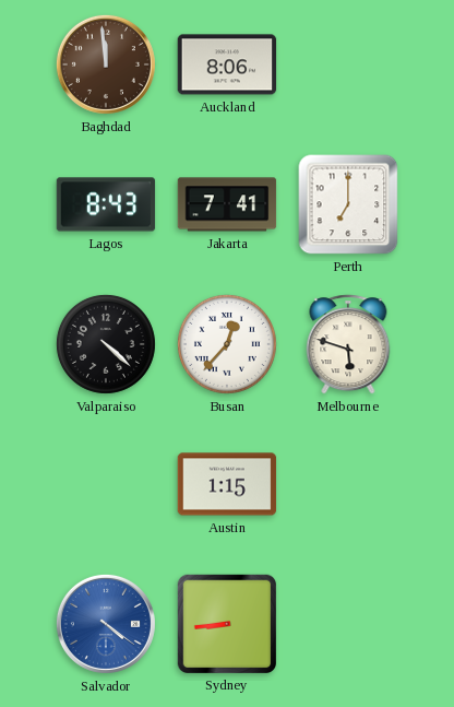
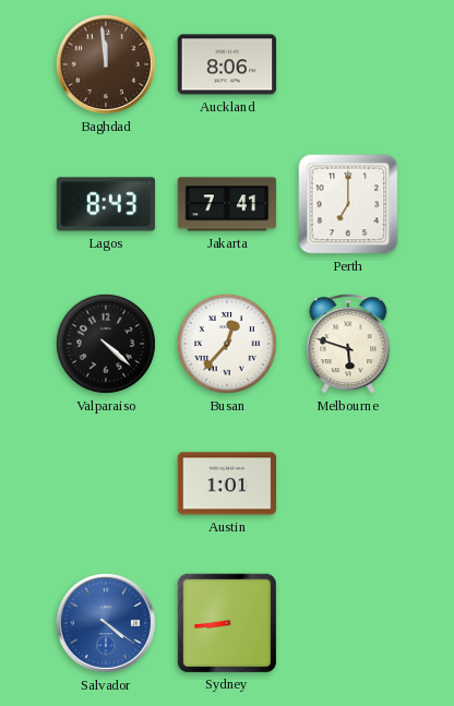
Austin: 1:15 -> 1:01
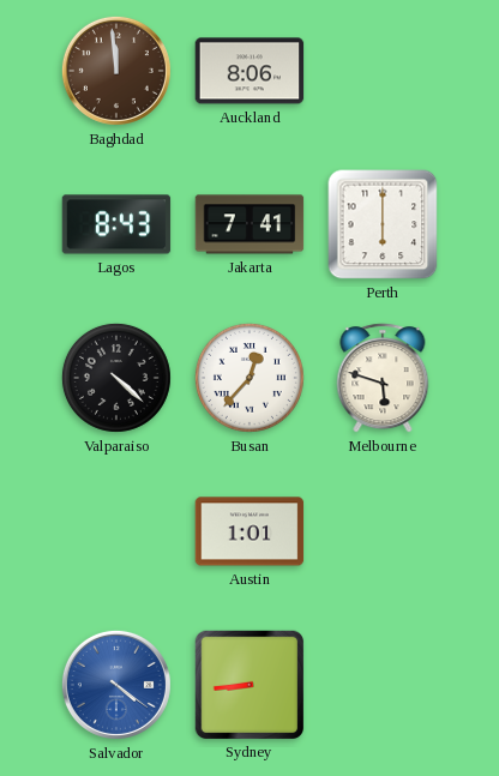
Perth: 7:00 -> 6:00
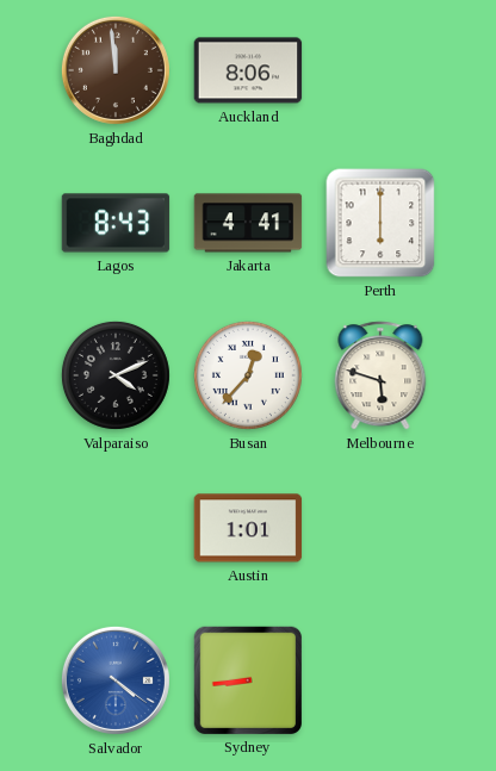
Jakarta: 7:41 -> 4:41
Valparaiso: 4:22 -> 4:11
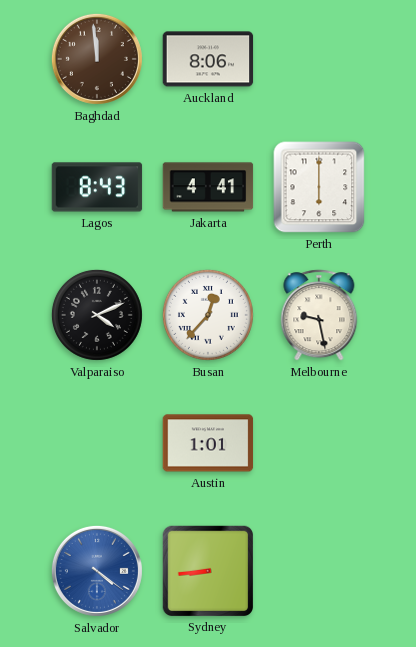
Melbourne: 5:48 -> 9:28
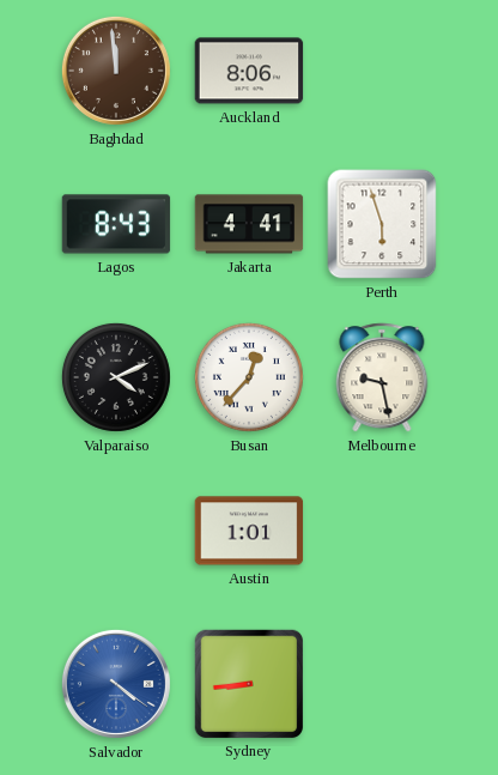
Perth: 6:00 -> 5:57
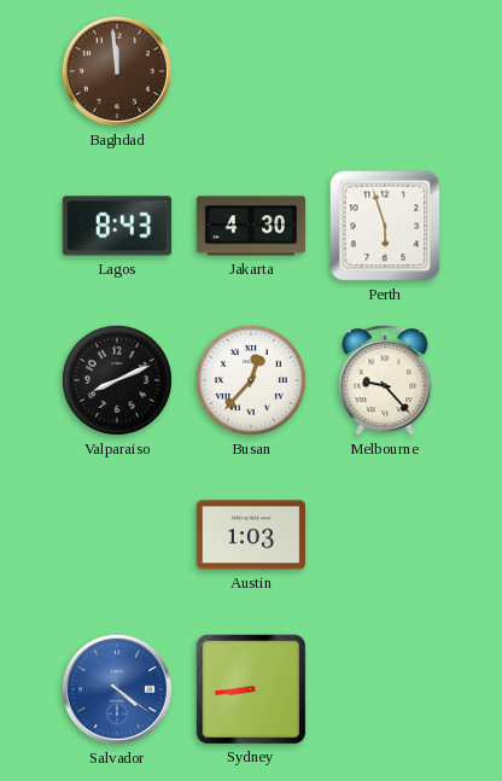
Auckland: 8:06 -> none
Jakarta: 4:41 -> 4:30
Valparaiso: 4:11 -> 8:11
Melbourne: 9:28 -> 9:23
Austin: 1:01 -> 1:03
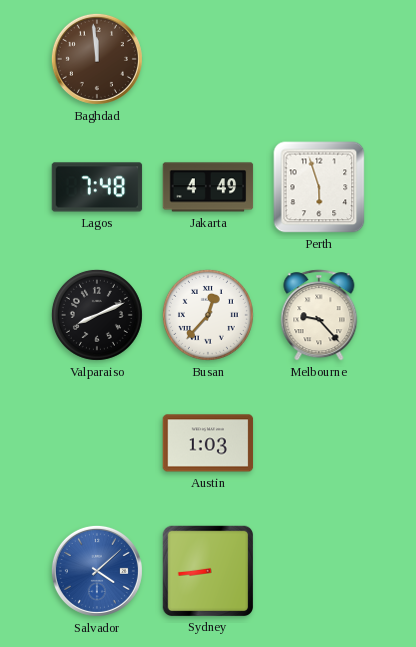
Lagos: 8:43 -> 7:48
Jakarta: 4:30 -> 4:49
Salvador: 4:21 -> 4:08
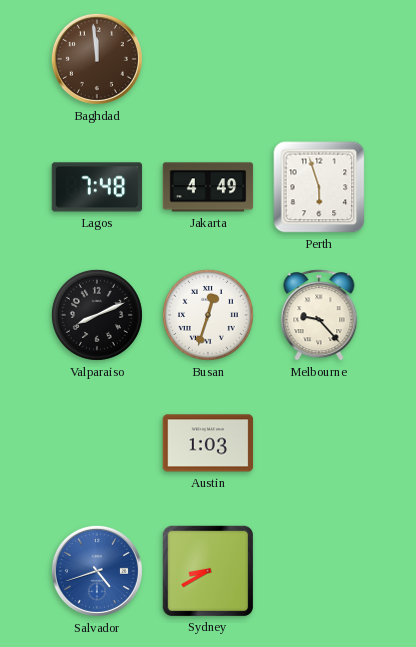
Busan: 12:37 -> 12:33
Salvador: 4:08 -> 4:42
Sydney: 8:44 -> 8:40
